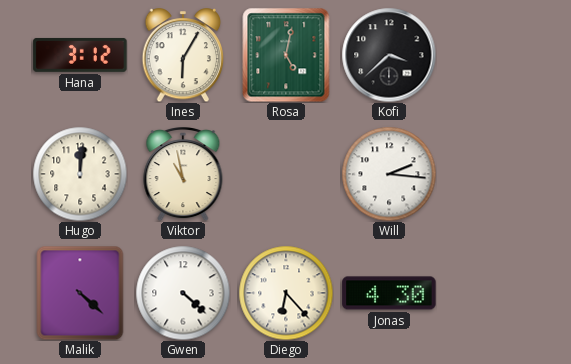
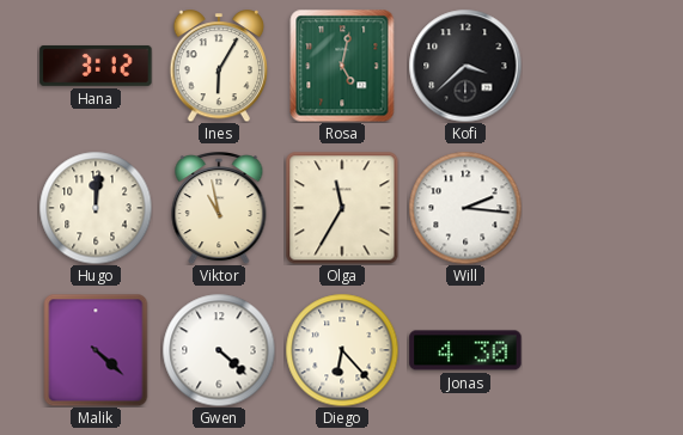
Olga: none -> 11:35
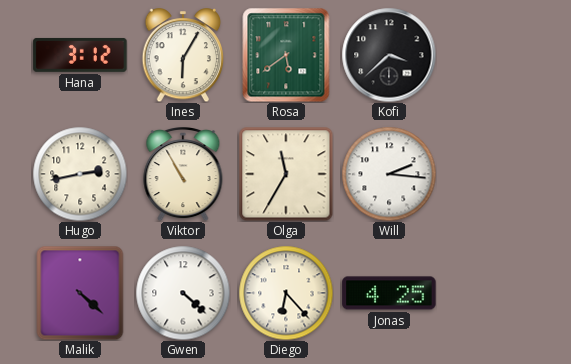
Rosa: 5:02 -> 5:39
Hugo: 12:01 -> 2:43
Viktor: 10:58 -> 10:55
Jonas: 4:30 -> 4:25
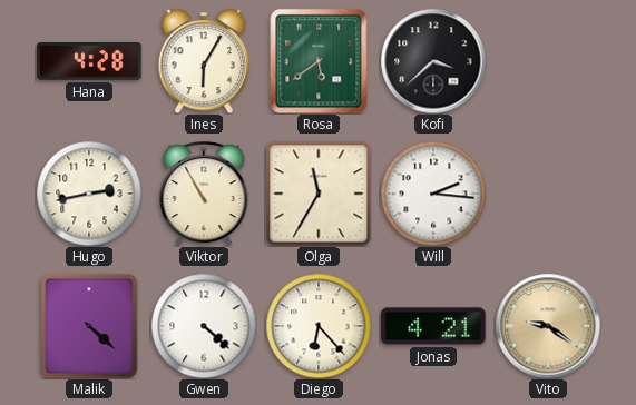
Hana: 3:12 -> 4:28
Jonas: 4:25 -> 4:21
Vito: none -> 9:21
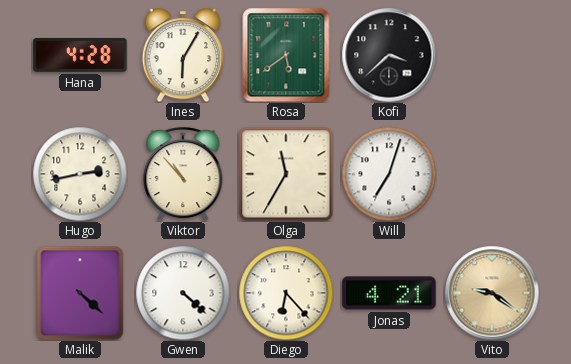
Viktor: 10:55 -> 10:53
Will: 2:16 -> 7:03
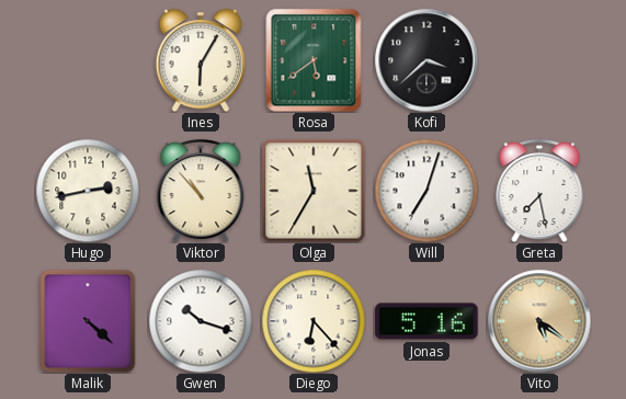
Hana: 4:28 -> none
Greta: none -> 7:28
Gwen: 4:22 -> 10:18
Jonas: 4:21 -> 5:16
Vito: 9:21 -> 5:21
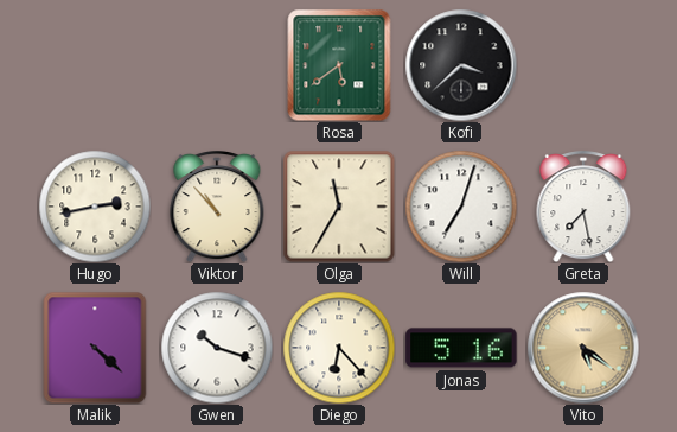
Ines: 6:05 -> none
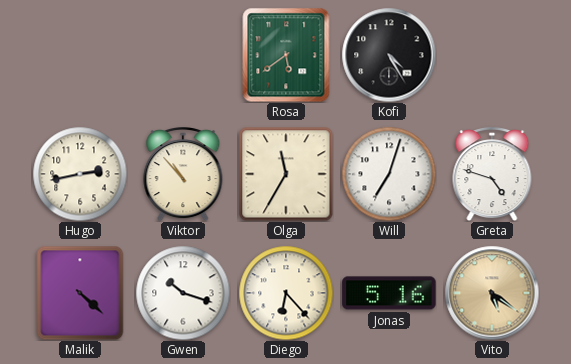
Kofi: 3:38 -> 4:25
Greta: 7:28 -> 4:48
